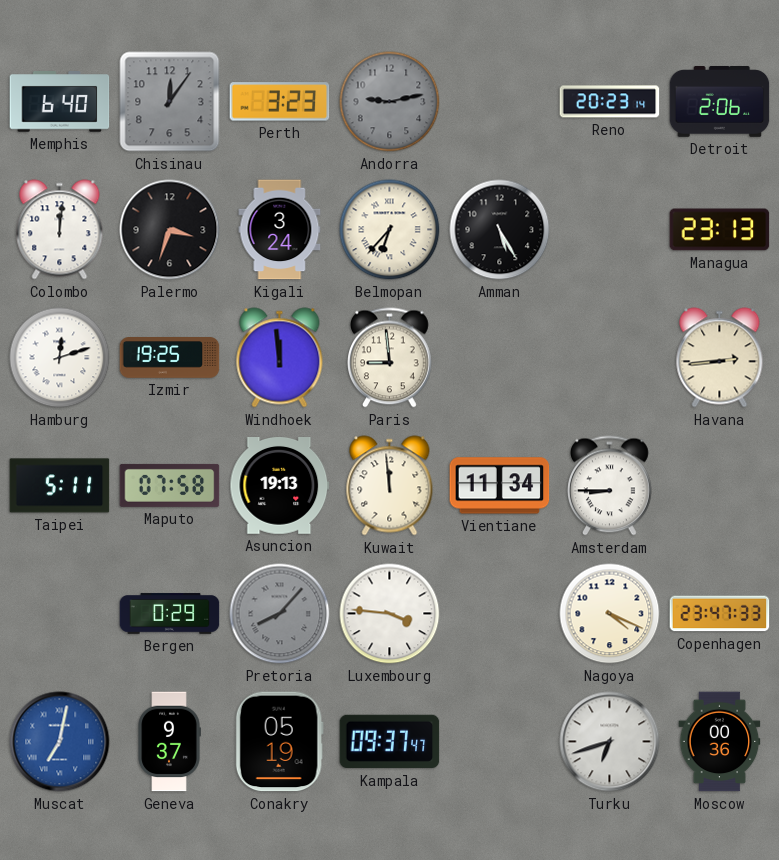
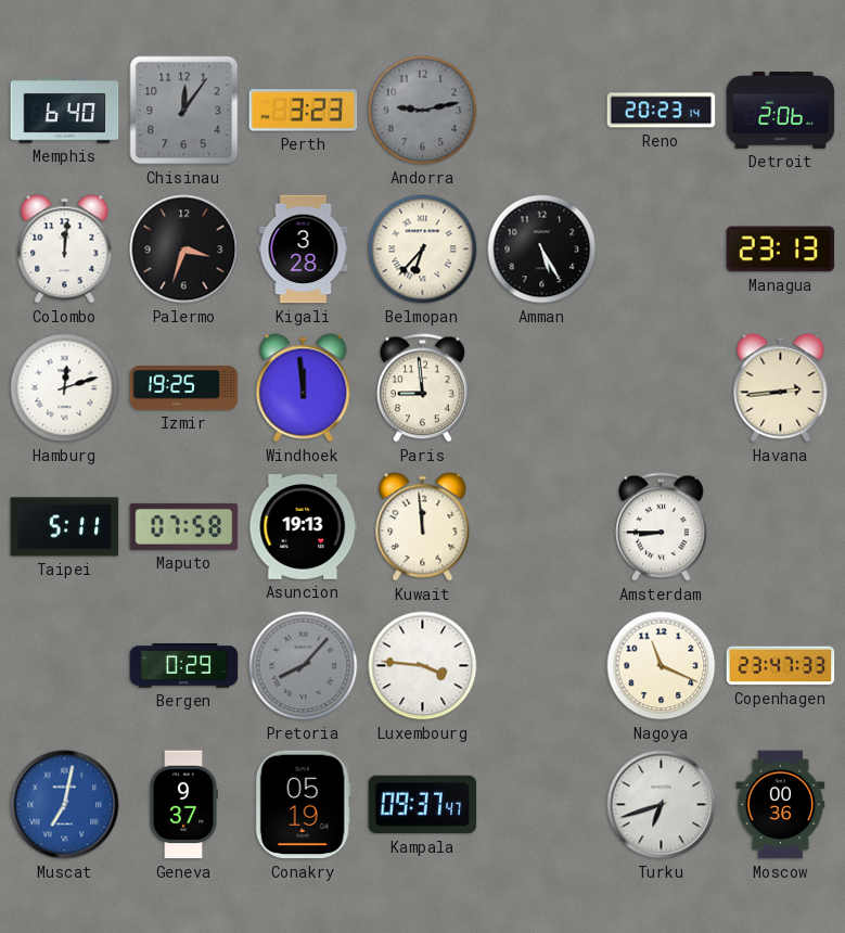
Kigali: 3:24 -> 3:28
Vientiane: 11:34 -> none
Nagoya: 4:19 -> 11:19
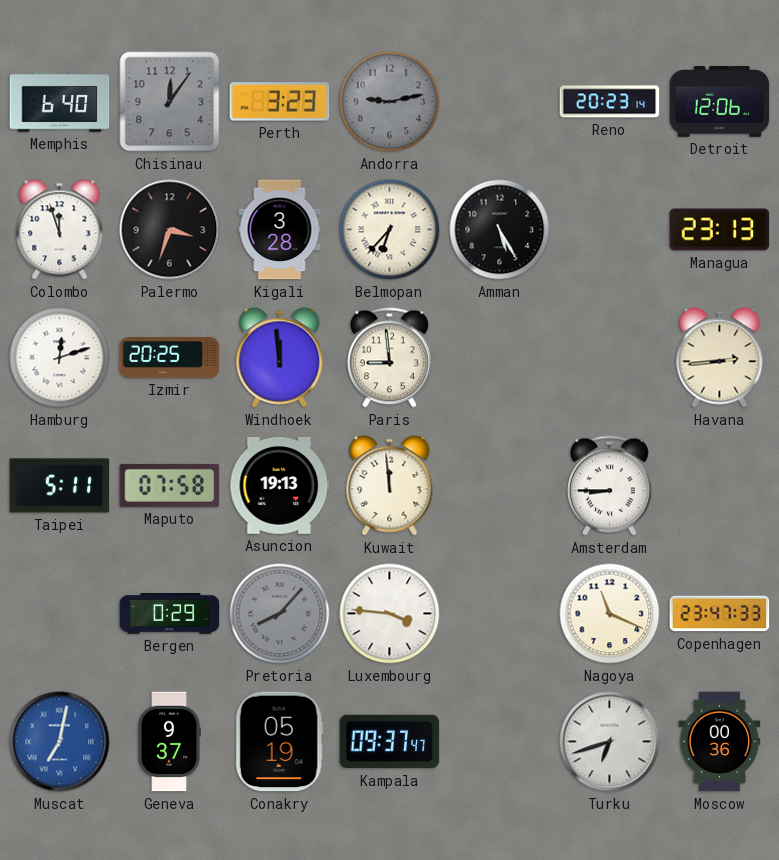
Detroit: 2:06 -> 12:06
Colombo: 12:01 -> 11:57
Izmir: 19:25 -> 20:25
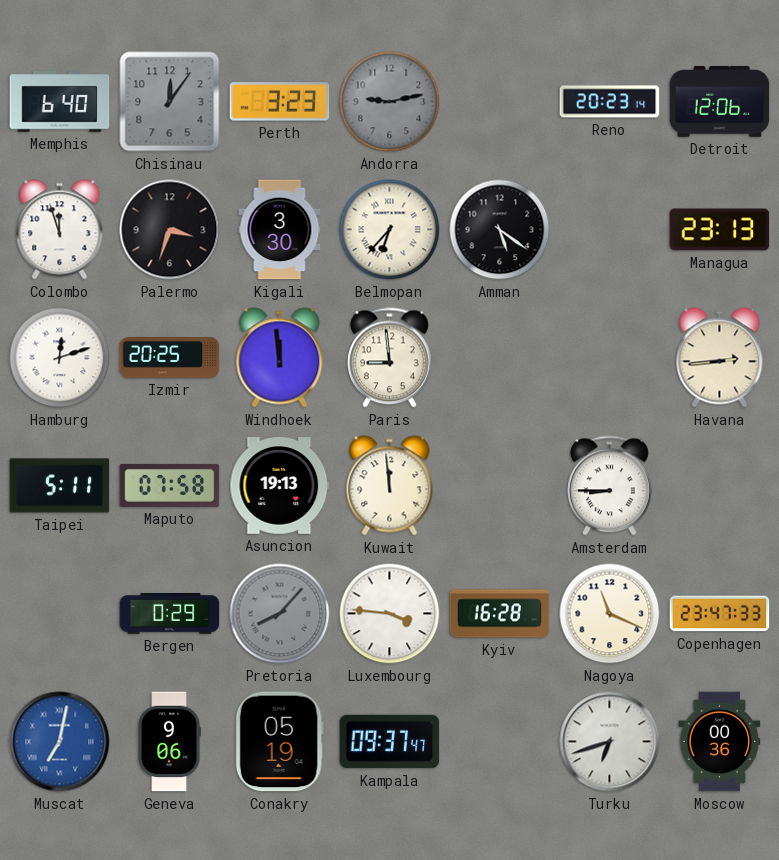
Kigali: 3:28 -> 3:30
Amman: 5:25 -> 5:21
Kyiv: none -> 16:28
Geneva: 9:37 -> 9:06
